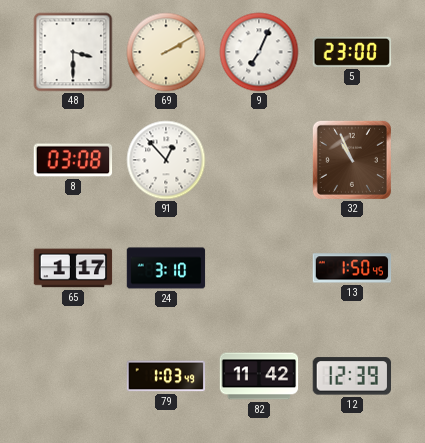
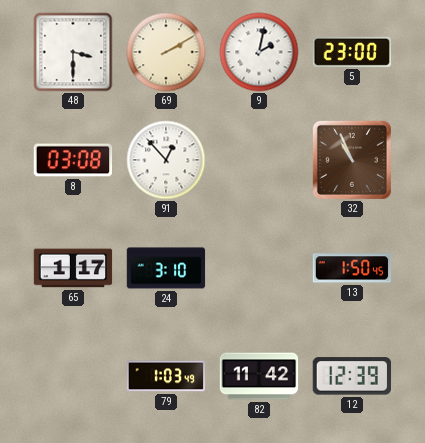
9: 7:04 -> 2:02
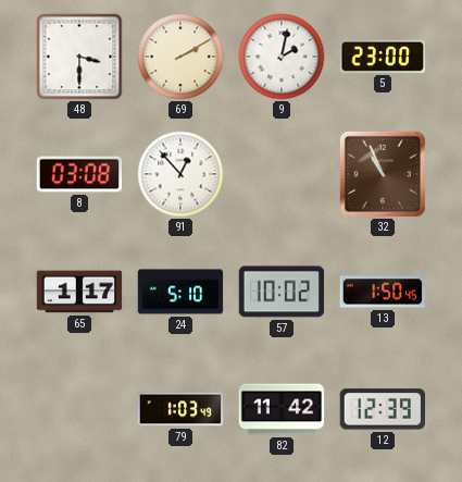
24: 3:10 -> 5:10
57: none -> 10:02
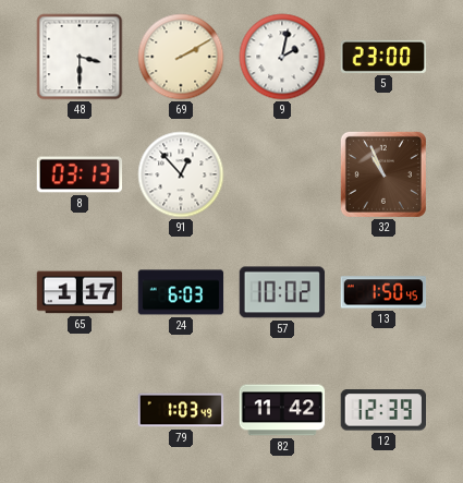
8: 03:08 -> 03:13
24: 5:10 -> 6:03
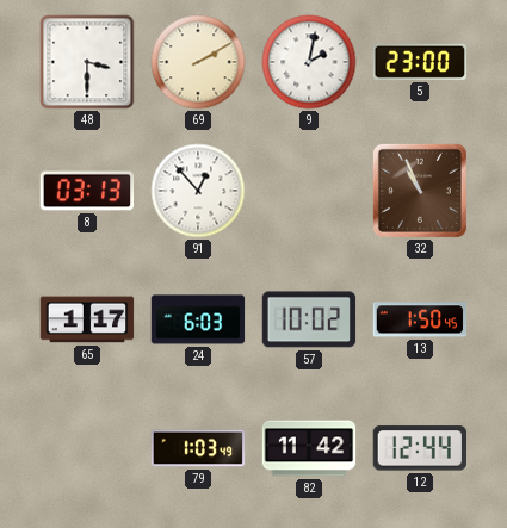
12: 12:39 -> 12:44
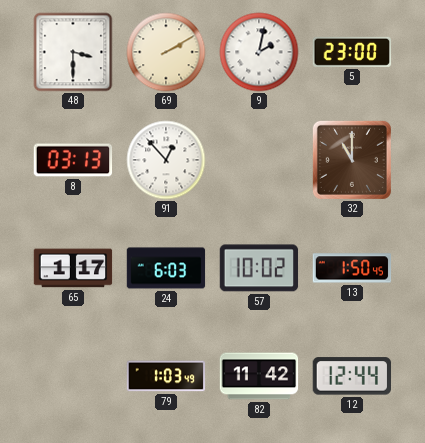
32: 10:56 -> 11:00
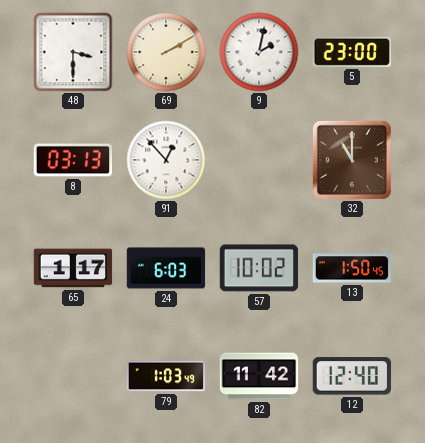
12: 12:44 -> 12:40
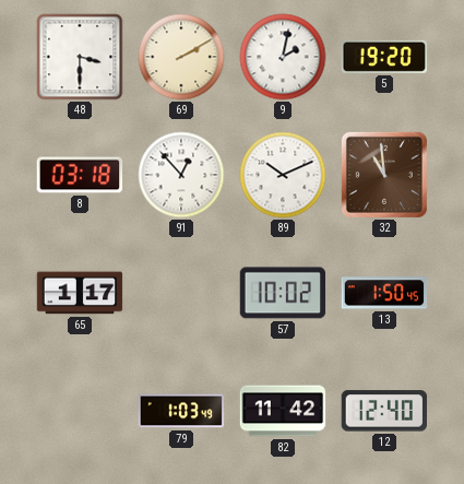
5: 23:00 -> 19:20
8: 03:13 -> 03:18
89: none -> 10:11
32: 11:00 -> 10:59
24: 6:03 -> none
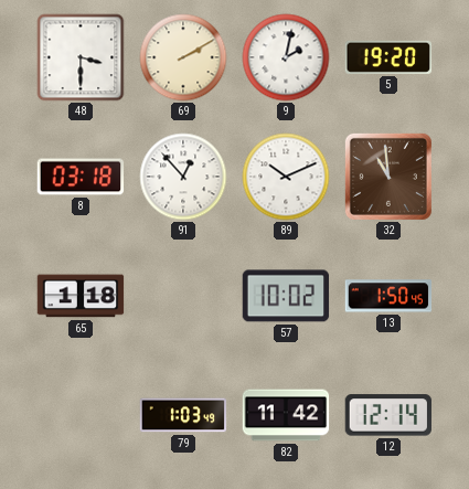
65: 1:17 -> 1:18
12: 12:40 -> 12:14
